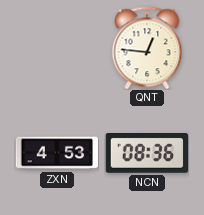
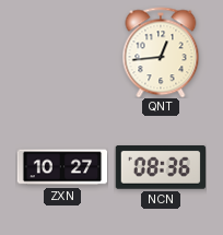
QNT: 12:46 -> 12:44
ZXN: 4:53 -> 10:27
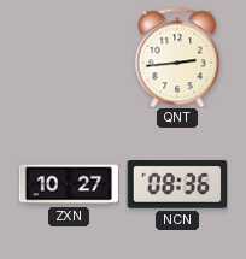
QNT: 12:44 -> 2:44
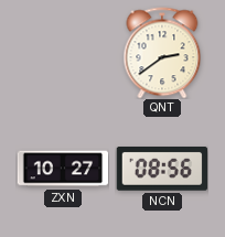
QNT: 2:44 -> 2:39
NCN: 08:36 -> 08:56
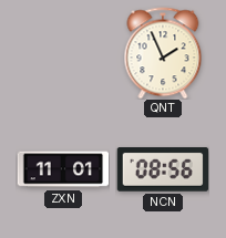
QNT: 2:39 -> 1:56
ZXN: 10:27 -> 11:01
